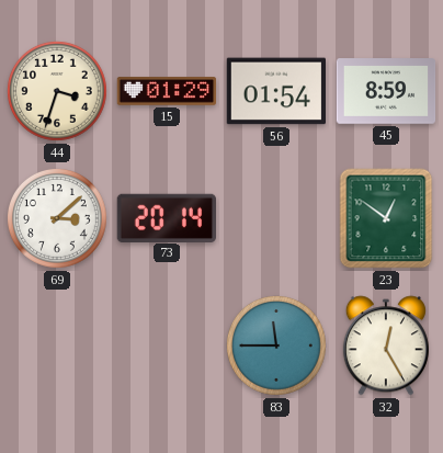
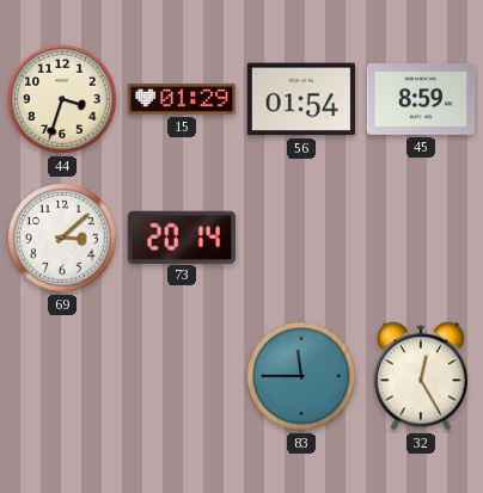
23: 12:51 -> none
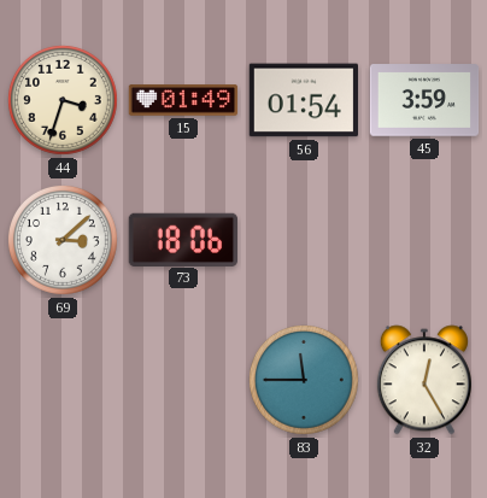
15: 01:29 -> 01:49
45: 8:59 -> 3:59
73: 20:14 -> 18:06
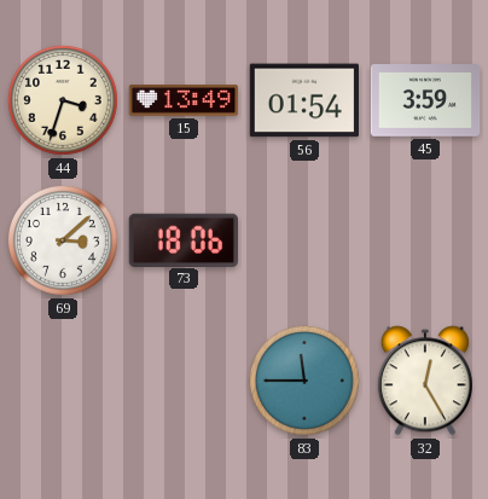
15: 01:49 -> 13:49
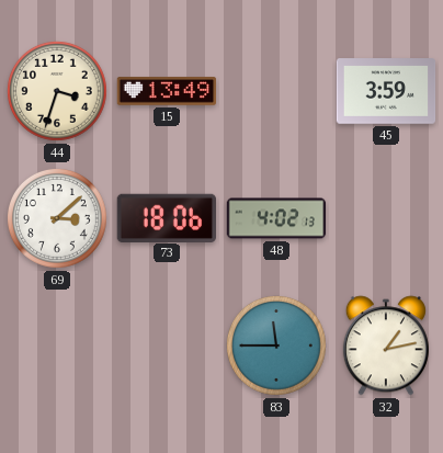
56: 01:54 -> none
48: none -> 4:02
32: 12:25 -> 1:13
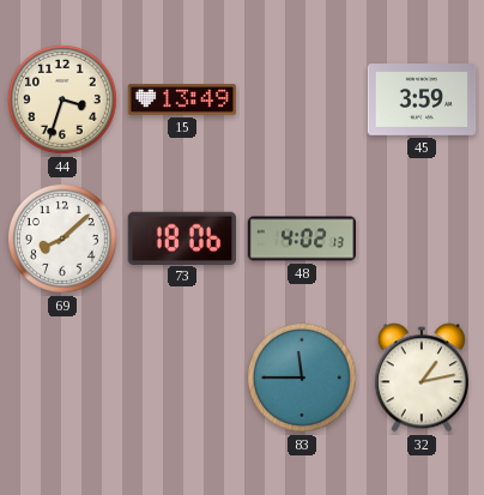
69: 3:08 -> 8:08
